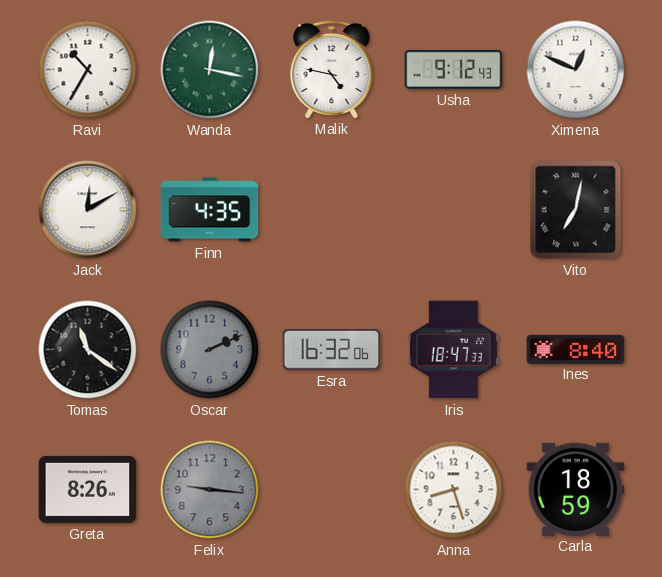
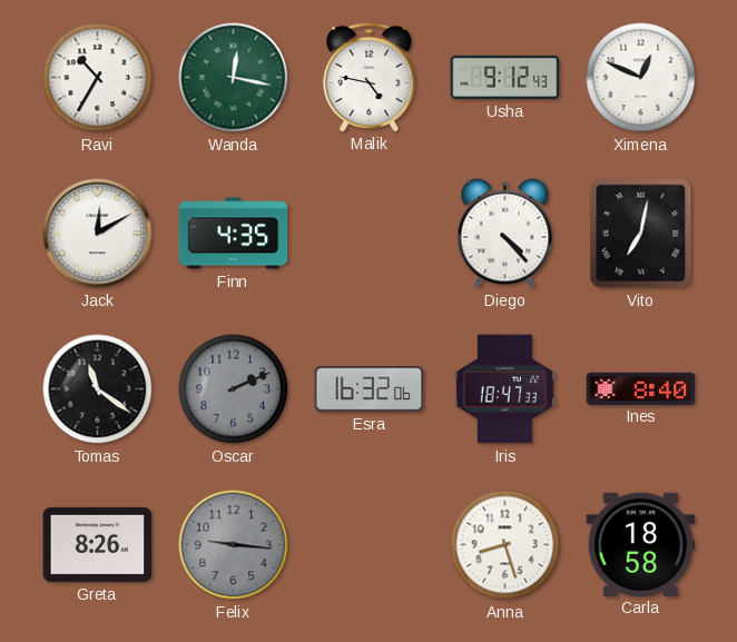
Diego: none -> 4:23
Carla: 18:59 -> 18:58
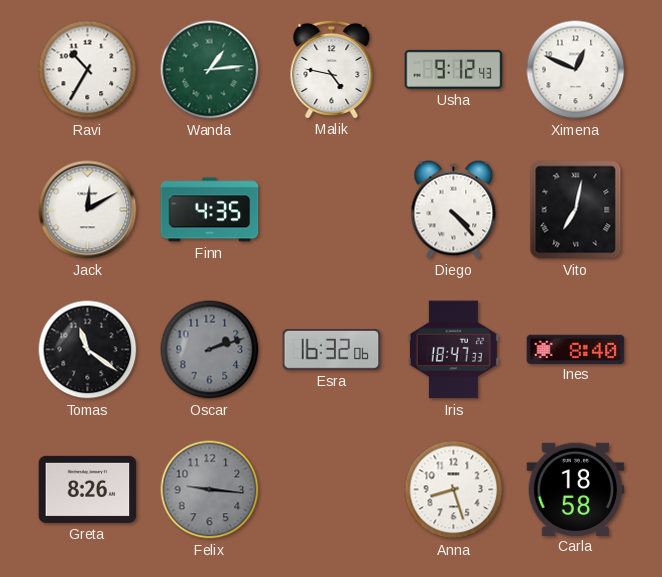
Wanda: 12:17 -> 1:14
Oscar: 2:11 -> 2:12
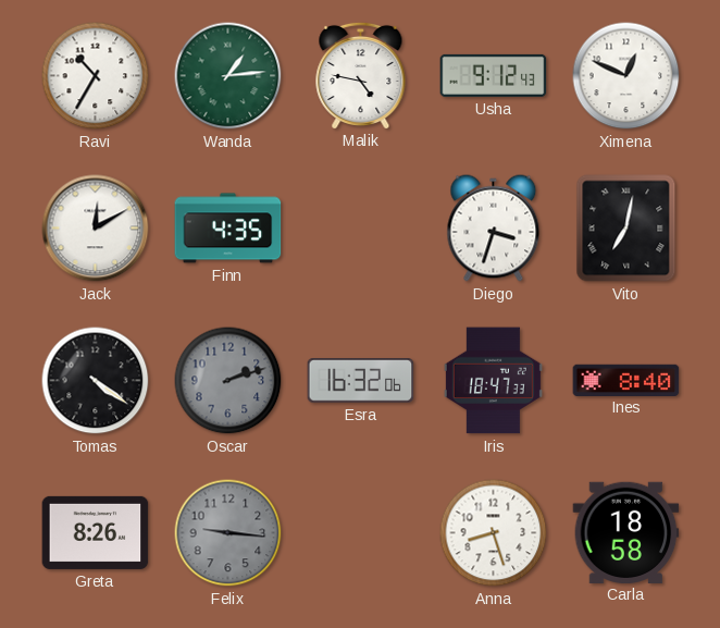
Diego: 4:23 -> 3:33
Tomas: 11:21 -> 4:21
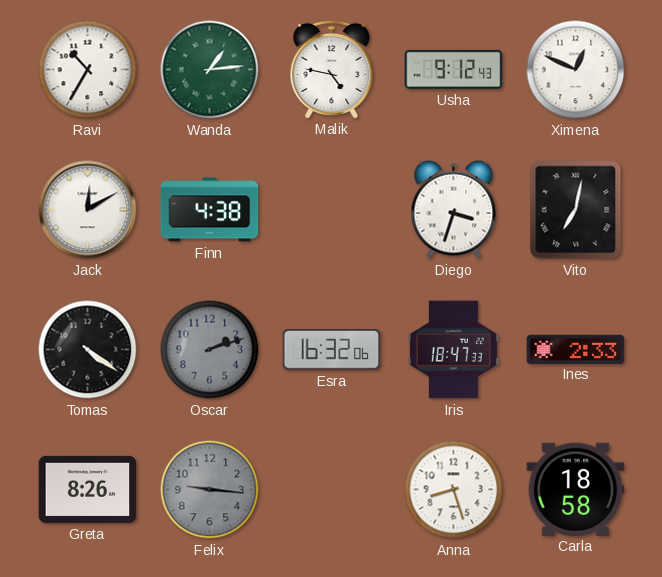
Finn: 4:35 -> 4:38
Ines: 8:40 -> 2:33
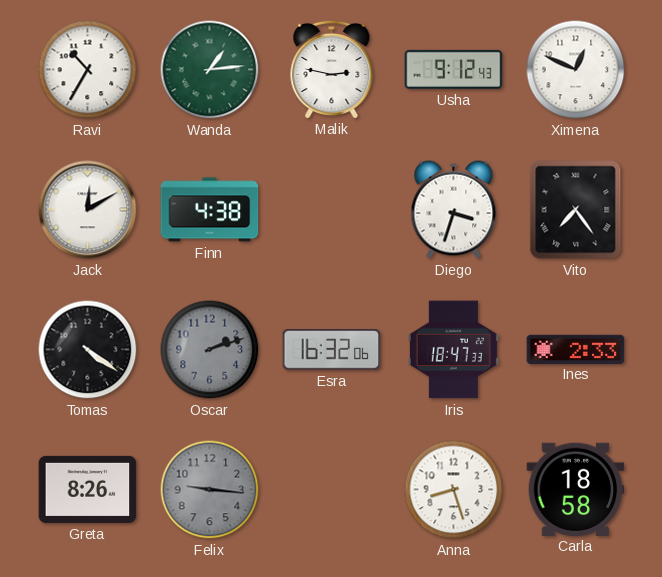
Malik: 4:47 -> 2:47
Vito: 7:02 -> 7:24
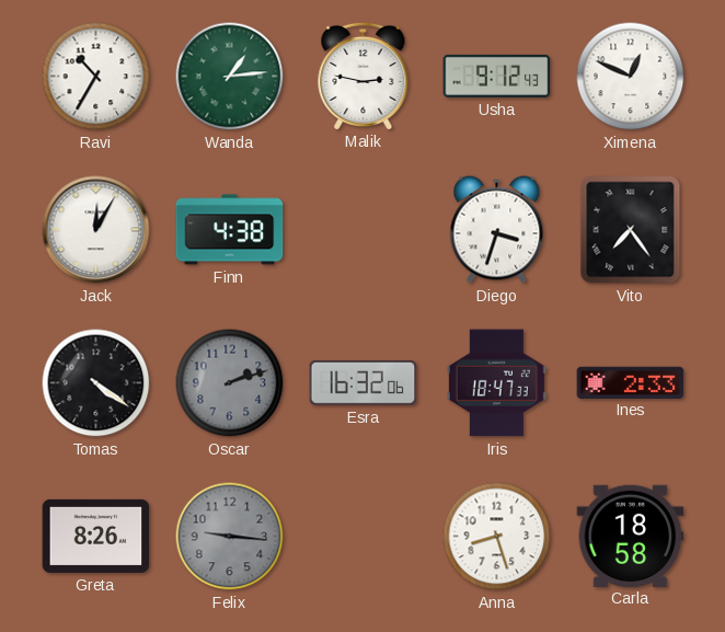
Jack: 12:10 -> 12:05
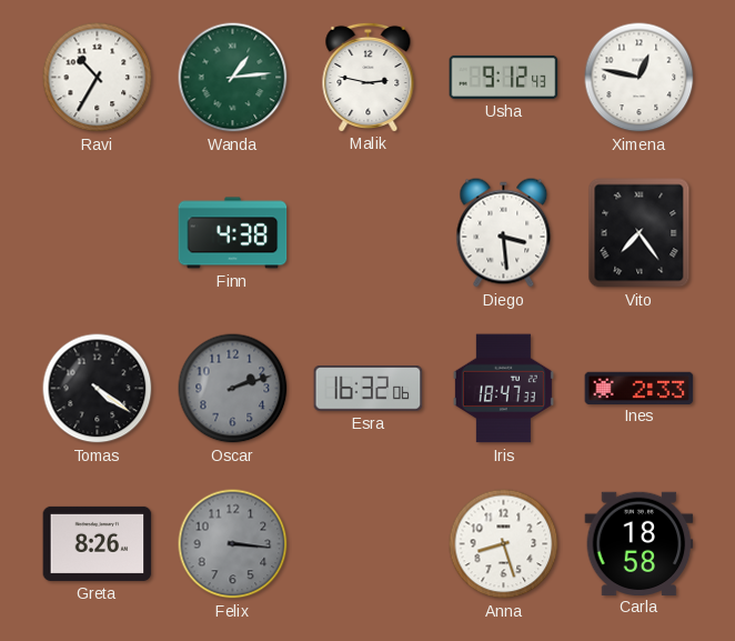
Ximena: 12:49 -> 12:47
Jack: 12:05 -> none
Diego: 3:33 -> 3:29
Felix: 9:16 -> 3:16
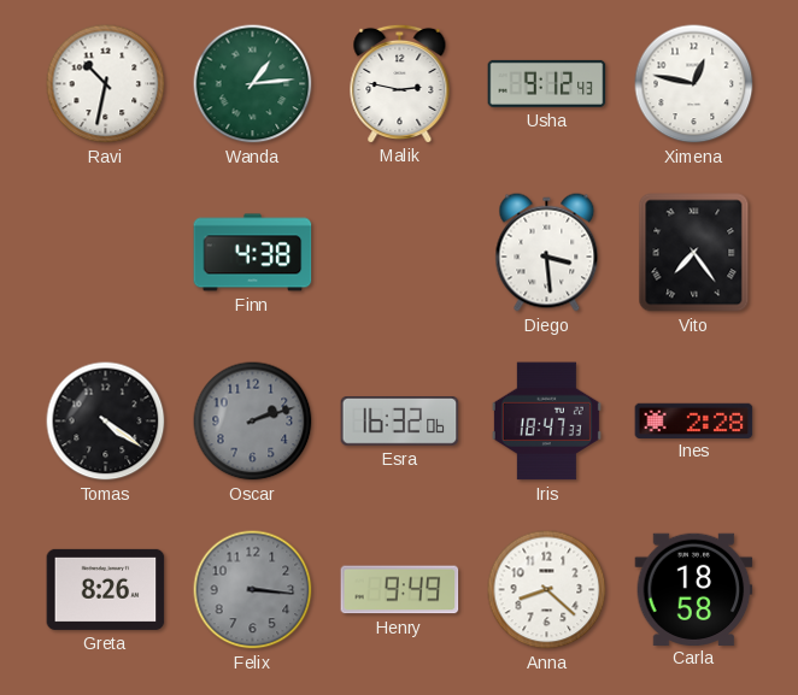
Ravi: 10:35 -> 10:32
Ines: 2:33 -> 2:28
Henry: none -> 9:49
Anna: 8:27 -> 8:22
